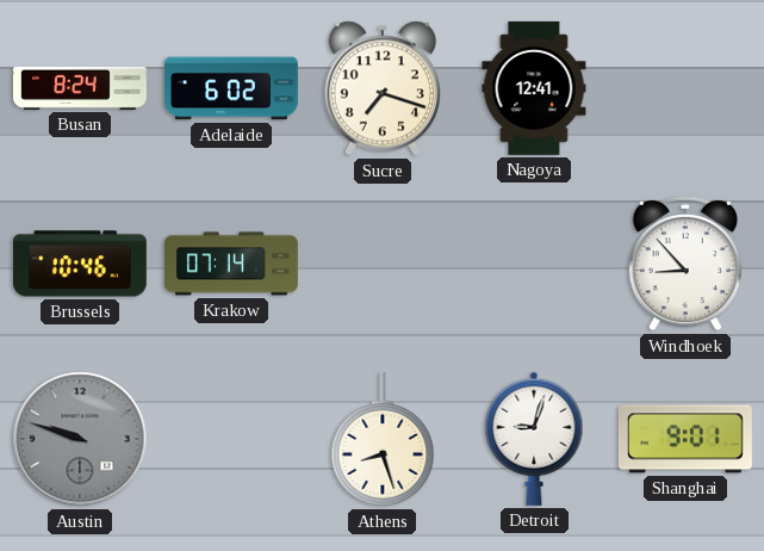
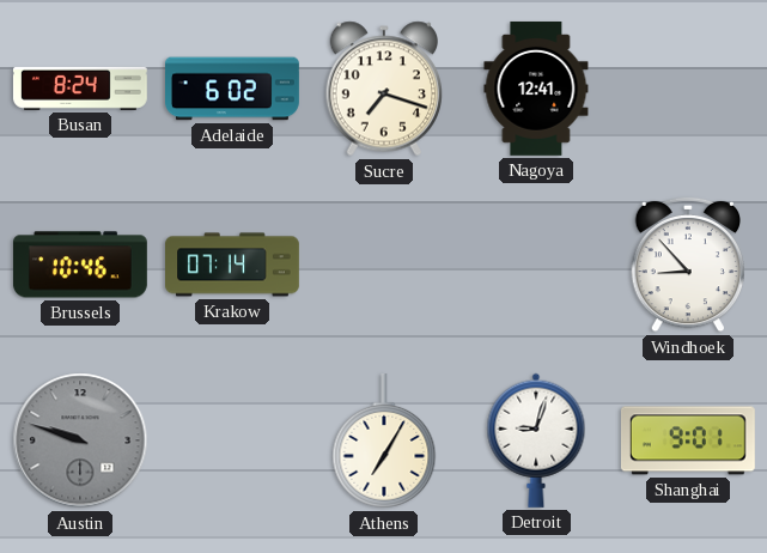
Athens: 8:27 -> 7:05
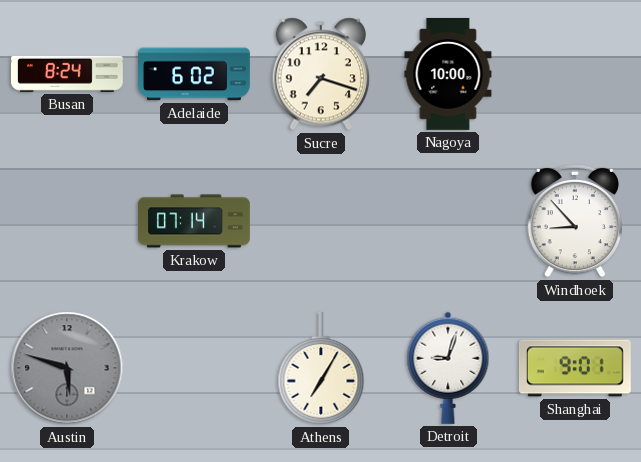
Nagoya: 12:41 -> 10:00
Brussels: 10:46 -> none
Austin: 9:48 -> 5:48
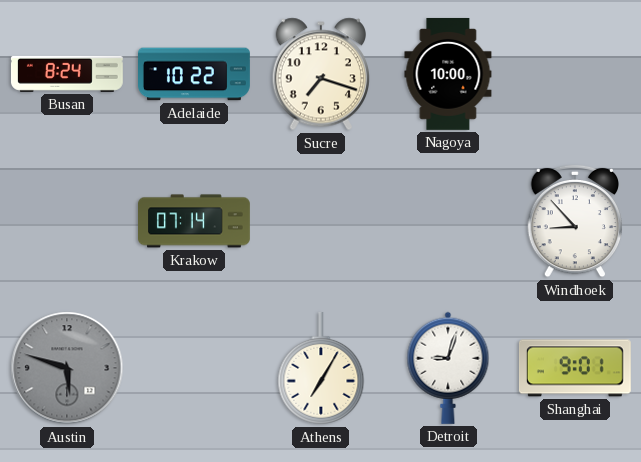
Adelaide: 6:02 -> 10:22
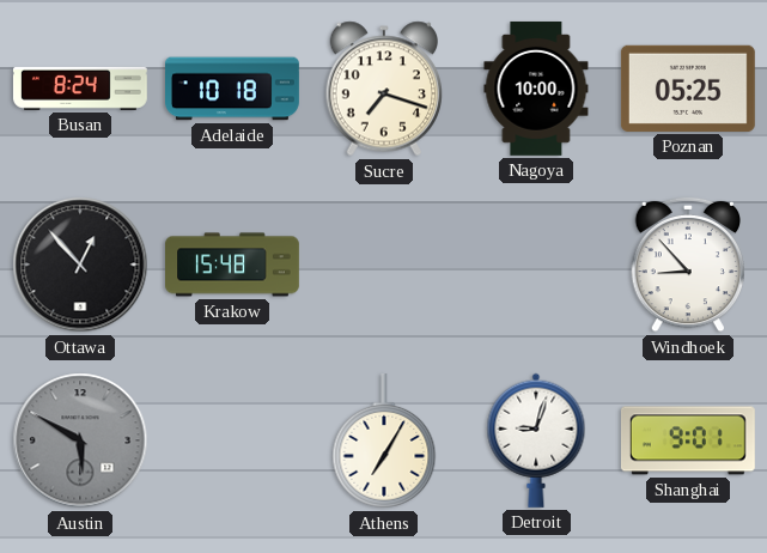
Adelaide: 10:22 -> 10:18
Poznan: none -> 05:25
Ottawa: none -> 12:53
Krakow: 07:14 -> 15:48
Austin: 5:48 -> 5:50
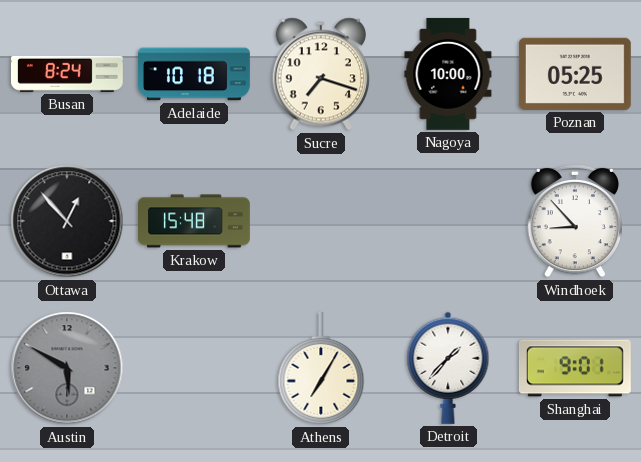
Detroit: 9:03 -> 1:37
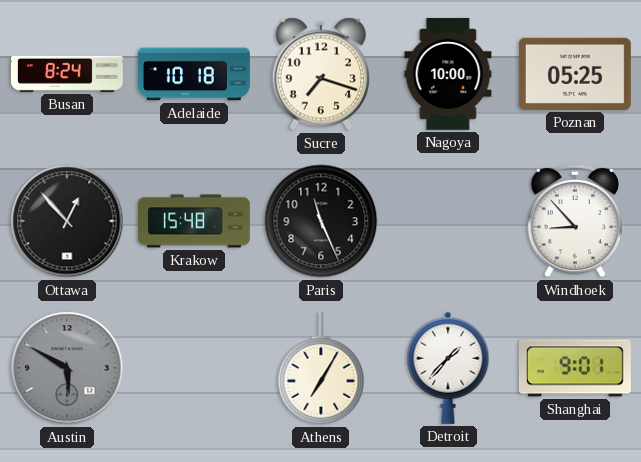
Paris: none -> 11:26
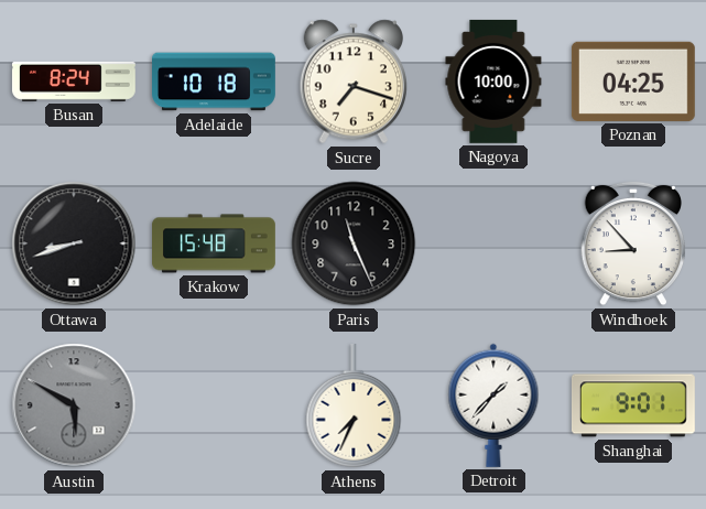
Poznan: 05:25 -> 04:25
Ottawa: 12:53 -> 8:42
Athens: 7:05 -> 7:34
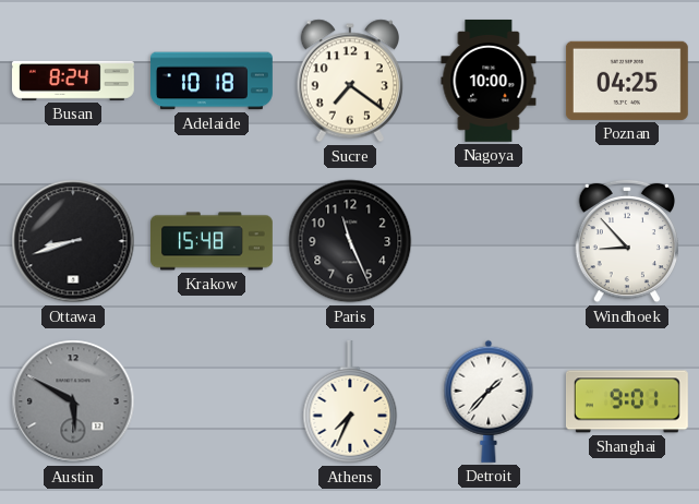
Sucre: 7:18 -> 7:21
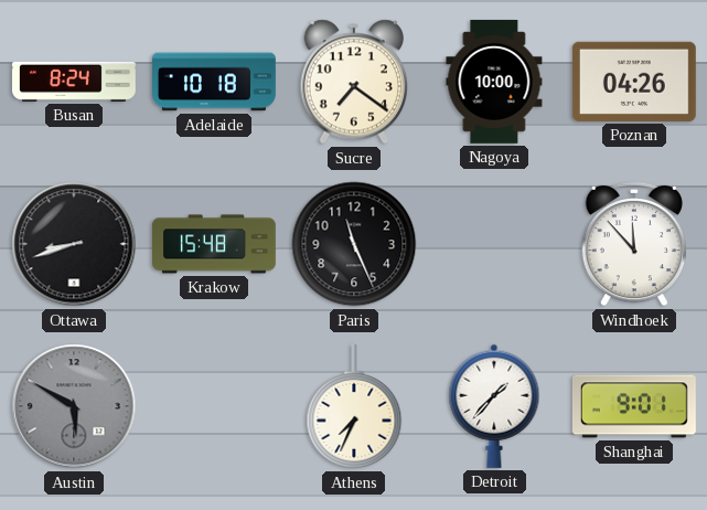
Poznan: 04:25 -> 04:26
Windhoek: 8:53 -> 11:53
